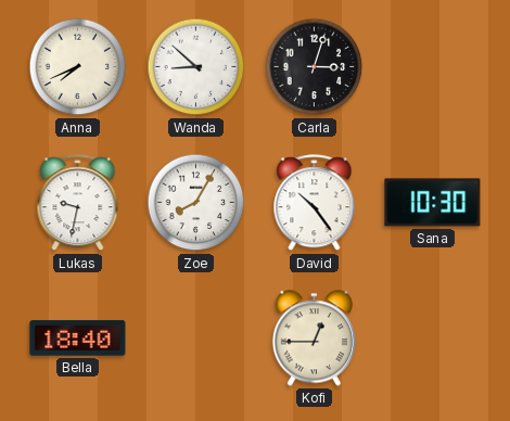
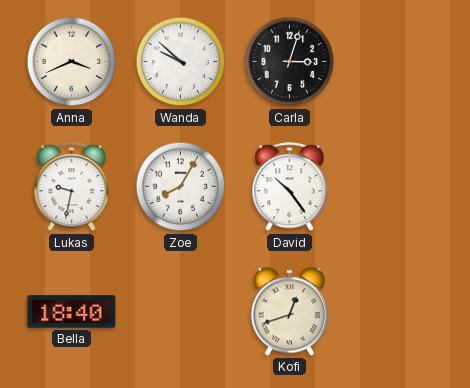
Anna: 7:41 -> 3:41
Wanda: 8:52 -> 9:52
Sana: 10:30 -> none
Kofi: 12:45 -> 12:42
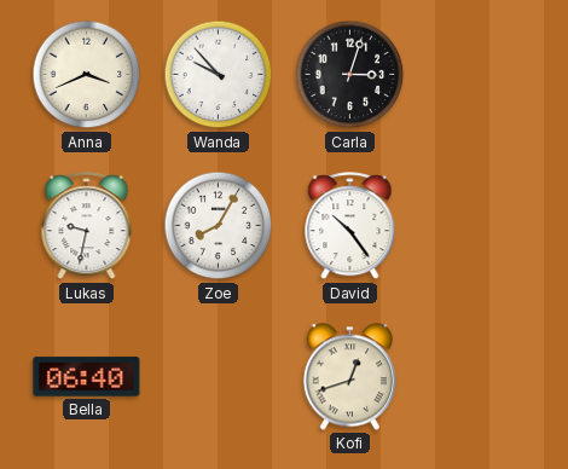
Wanda: 9:52 -> 9:53
Bella: 18:40 -> 06:40
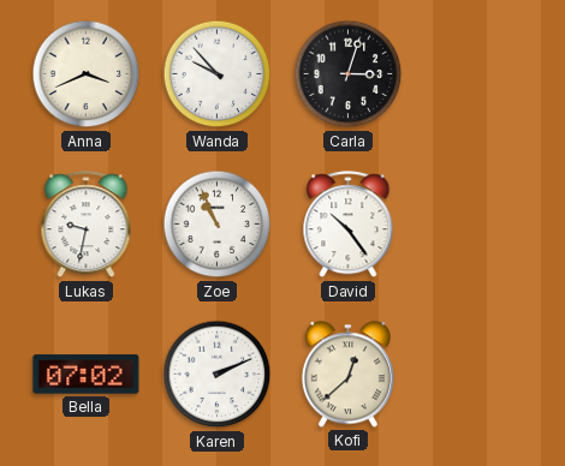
Zoe: 8:05 -> 10:56
Bella: 06:40 -> 07:02
Karen: none -> 2:11
Kofi: 12:42 -> 12:38
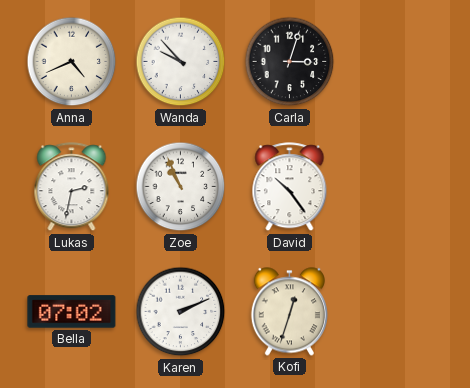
Anna: 3:41 -> 4:41
Lukas: 9:32 -> 2:32
Kofi: 12:38 -> 12:33
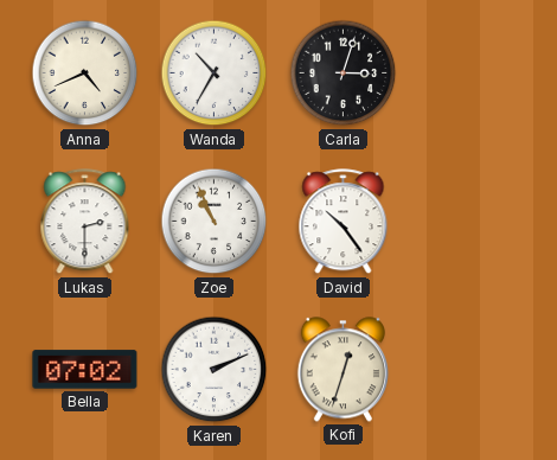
Wanda: 9:53 -> 10:35
Lukas: 2:32 -> 2:30
